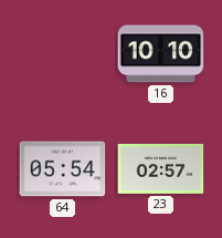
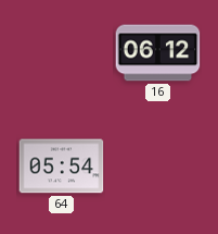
16: 10:10 -> 06:12
23: 02:57 -> none
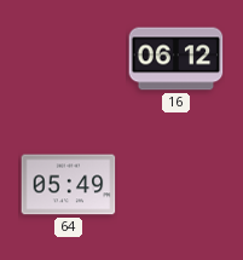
64: 05:54 -> 05:49
